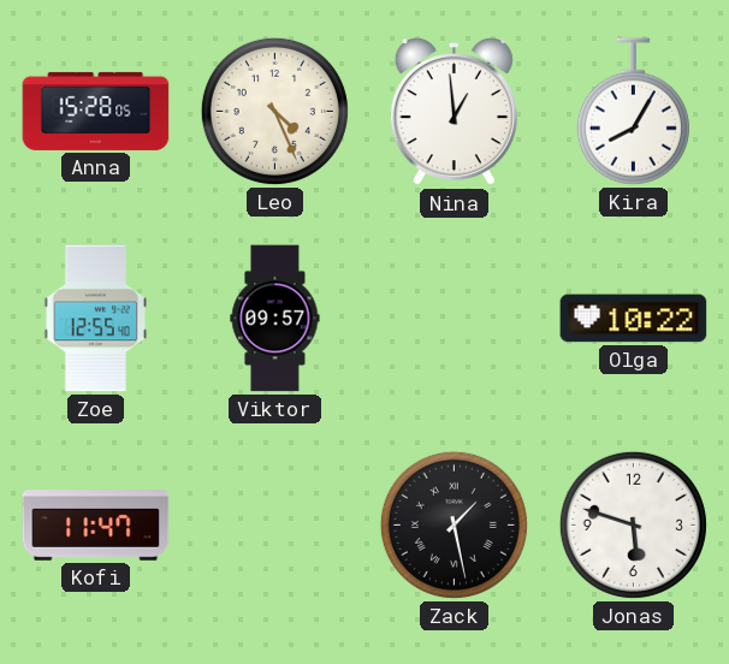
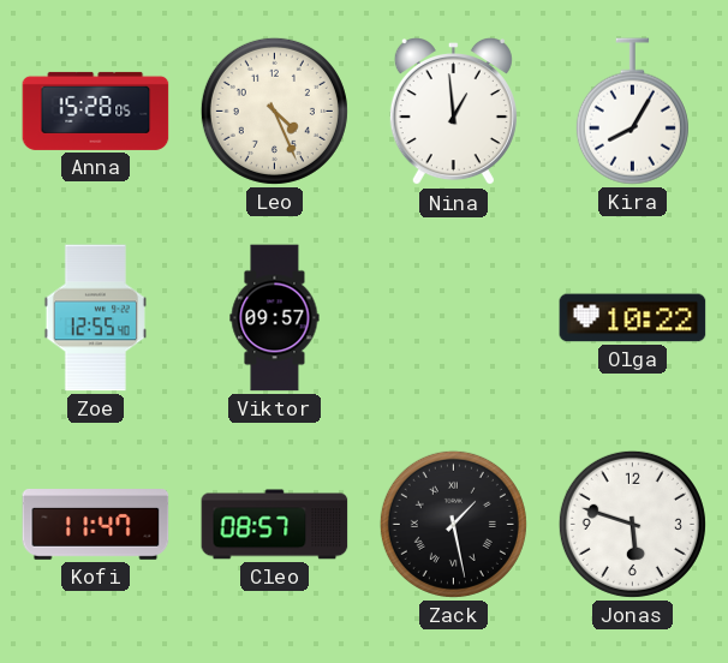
Cleo: none -> 08:57
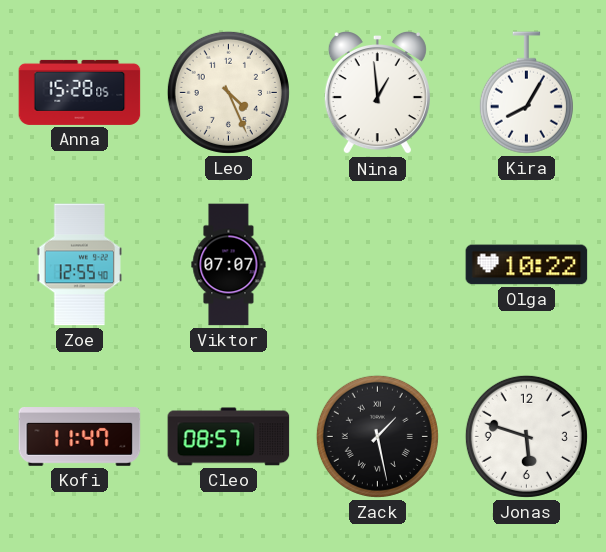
Viktor: 09:57 -> 07:07
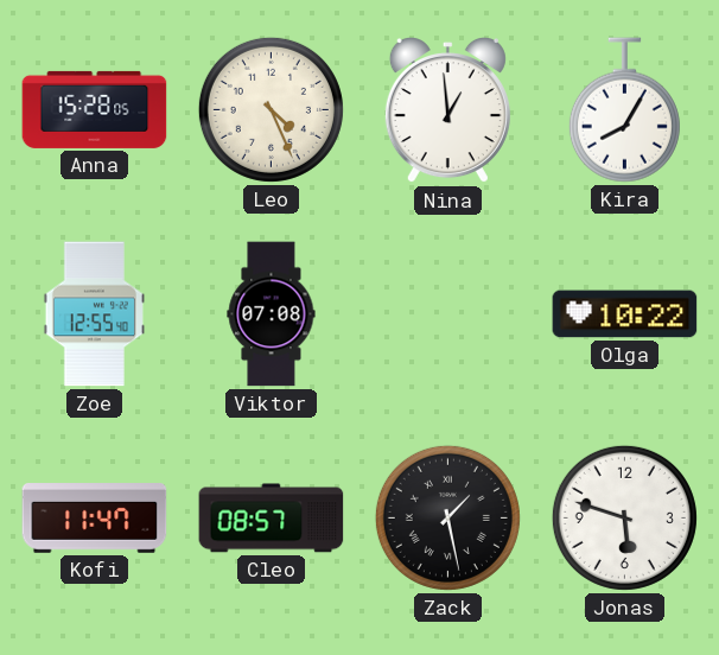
Viktor: 07:07 -> 07:08
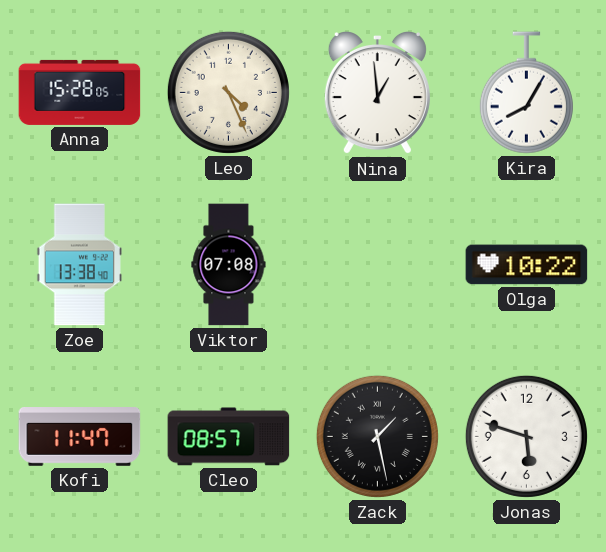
Zoe: 12:55 -> 13:38
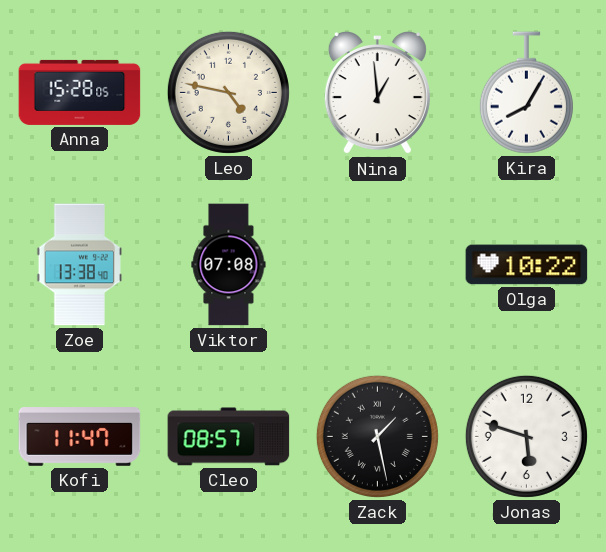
Leo: 4:26 -> 4:47
